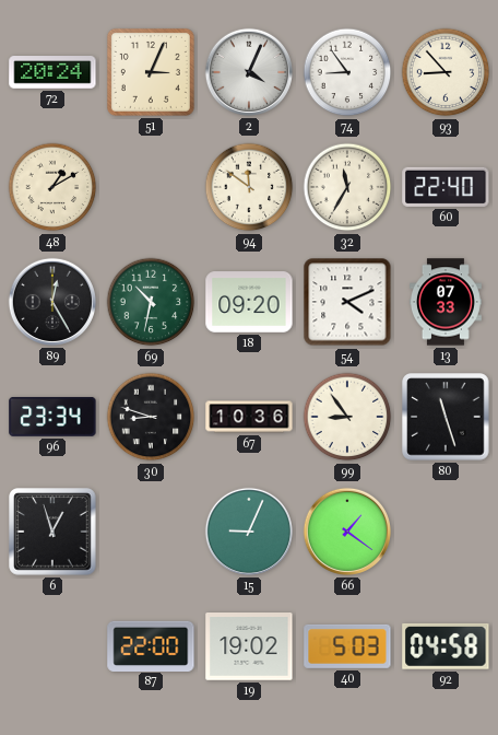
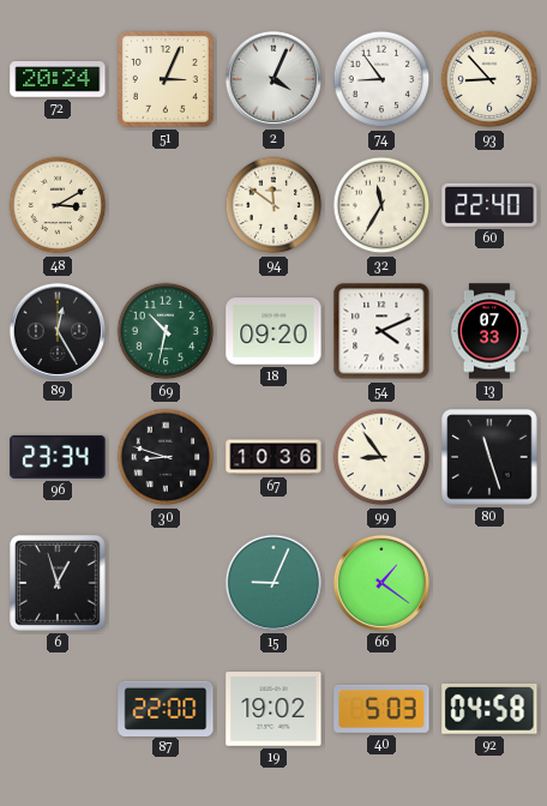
48: 1:10 -> 3:10
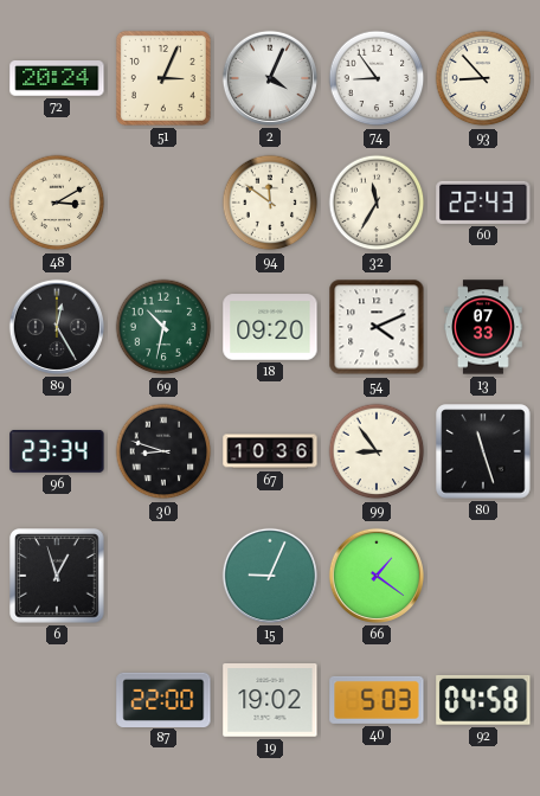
60: 22:40 -> 22:43
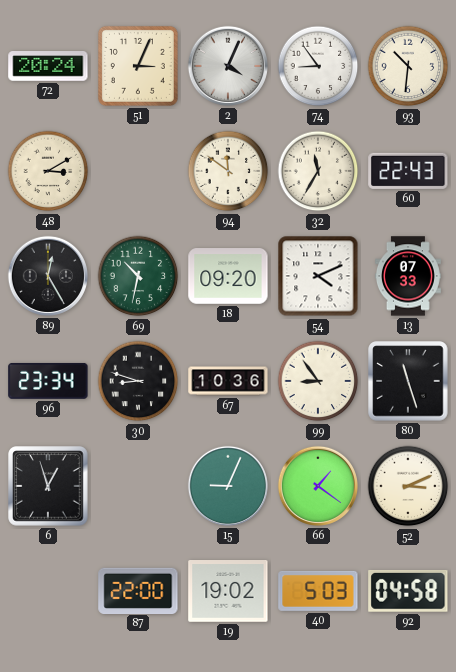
93: 8:53 -> 10:31
52: none -> 3:11
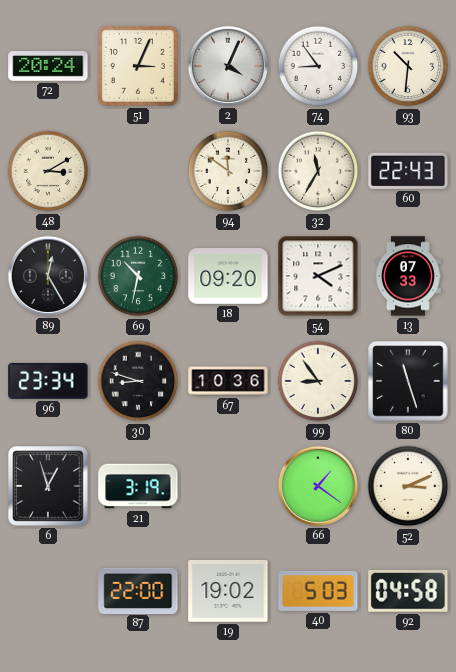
21: none -> 3:19
15: 9:04 -> none
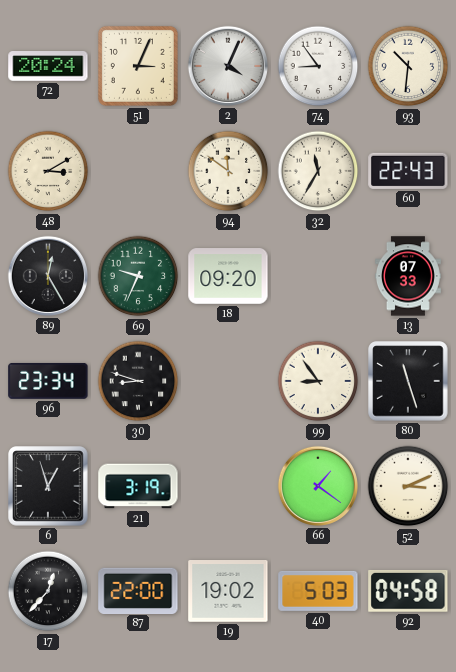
69: 10:32 -> 9:34
54: 4:11 -> none
67: 10:36 -> none
17: none -> 12:37
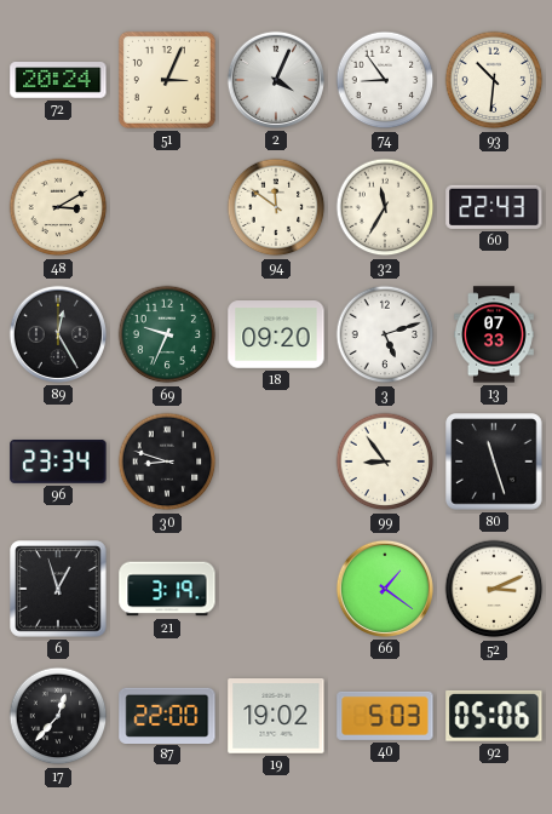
3: none -> 5:12
92: 04:58 -> 05:06
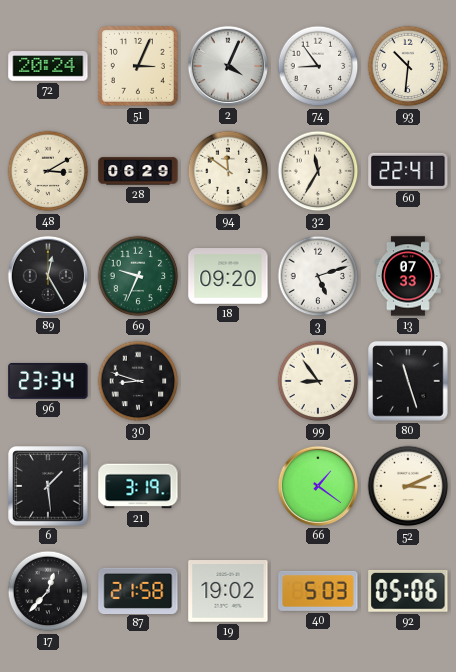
28: none -> 06:29
60: 22:43 -> 22:41
6: 12:57 -> 1:29
87: 22:00 -> 21:58
